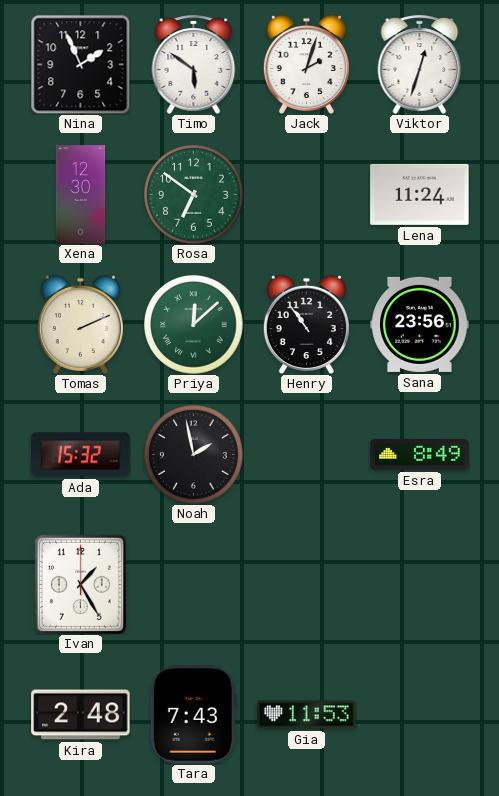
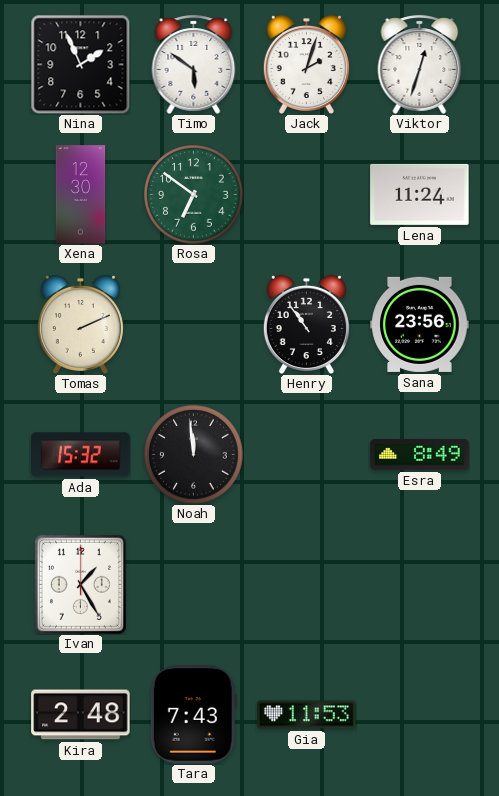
Priya: 12:08 -> none
Noah: 1:58 -> 11:59
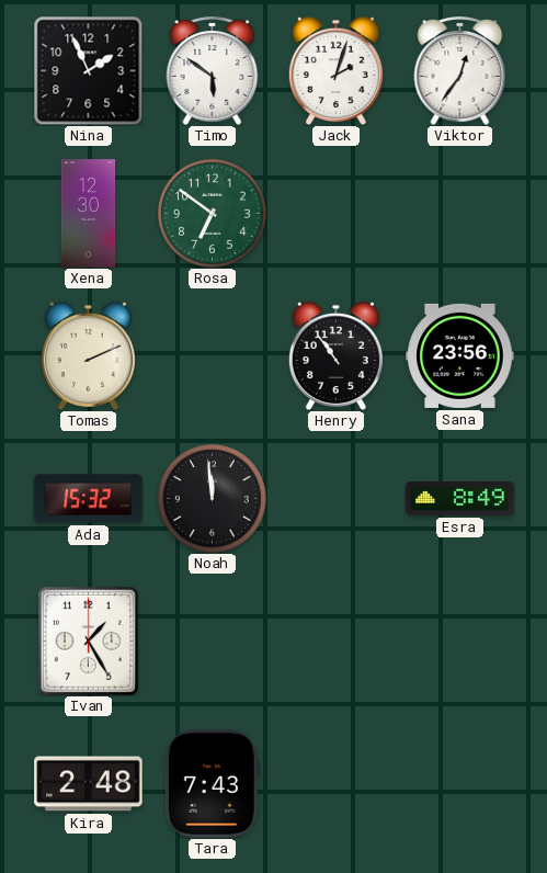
Viktor: 12:33 -> 12:36
Lena: 11:24 -> none
Gia: 11:53 -> none
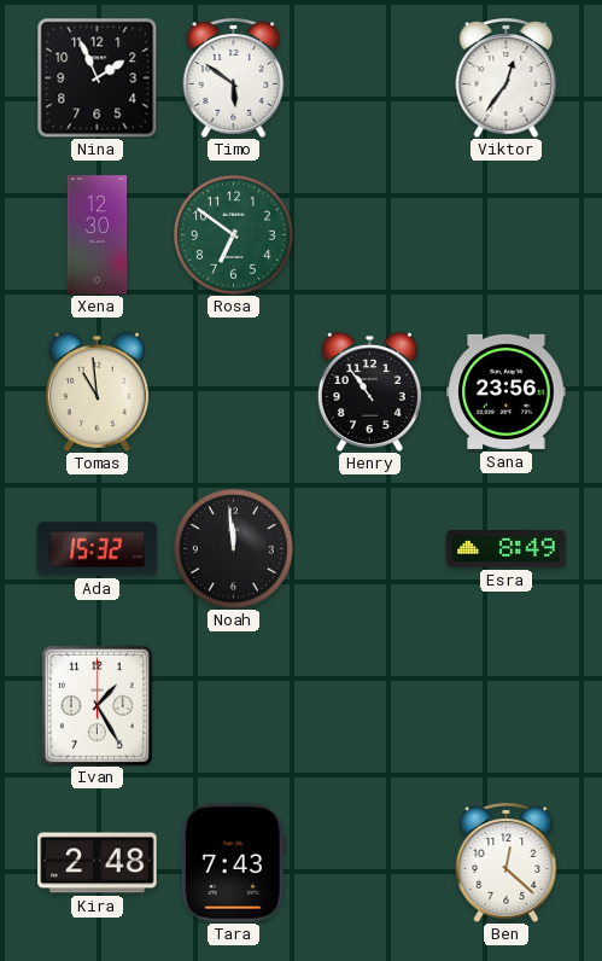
Jack: 2:03 -> none
Tomas: 2:11 -> 10:59
Ben: none -> 12:22
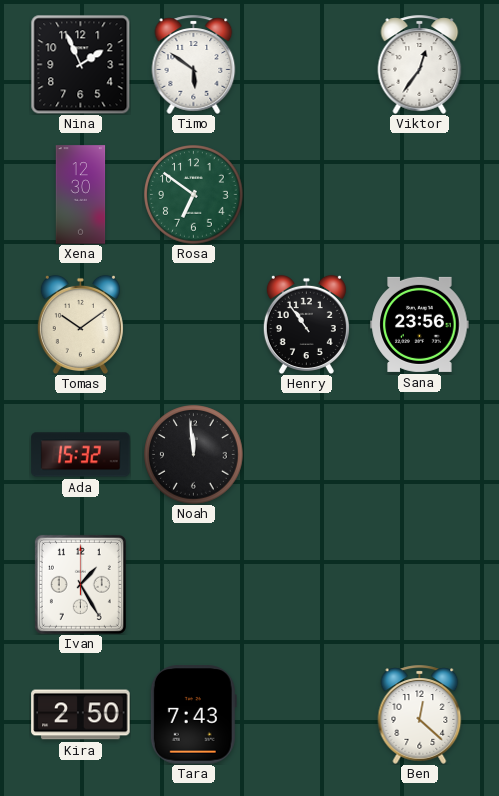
Tomas: 10:59 -> 10:09
Esra: 8:49 -> none
Kira: 2:48 -> 2:50
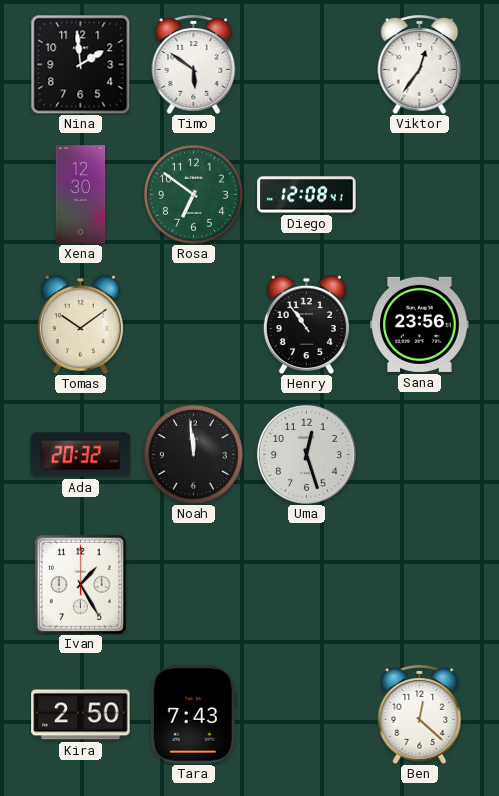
Nina: 1:56 -> 1:59
Diego: none -> 12:08
Ada: 15:32 -> 20:32
Uma: none -> 12:27
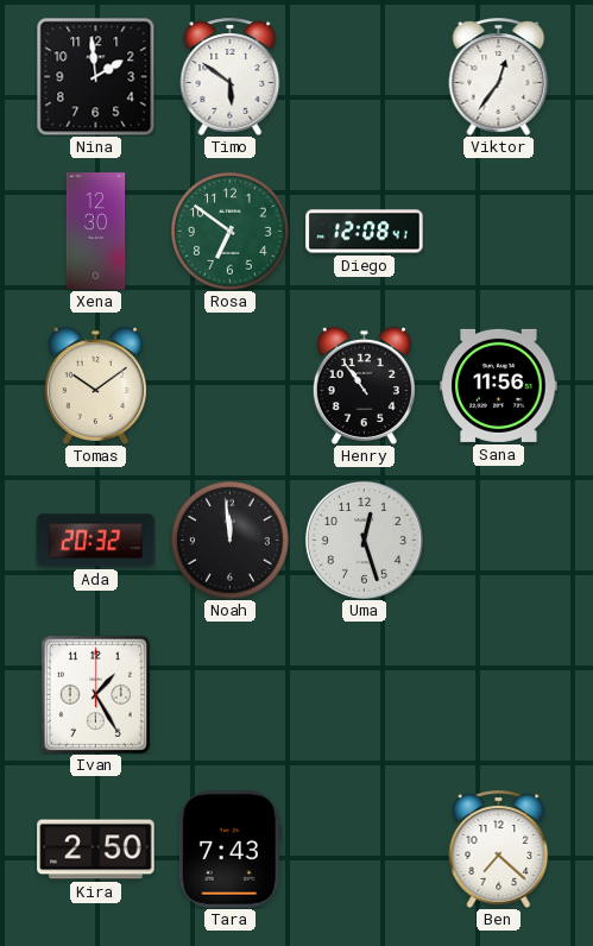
Sana: 23:56 -> 11:56
Ben: 12:22 -> 7:22
